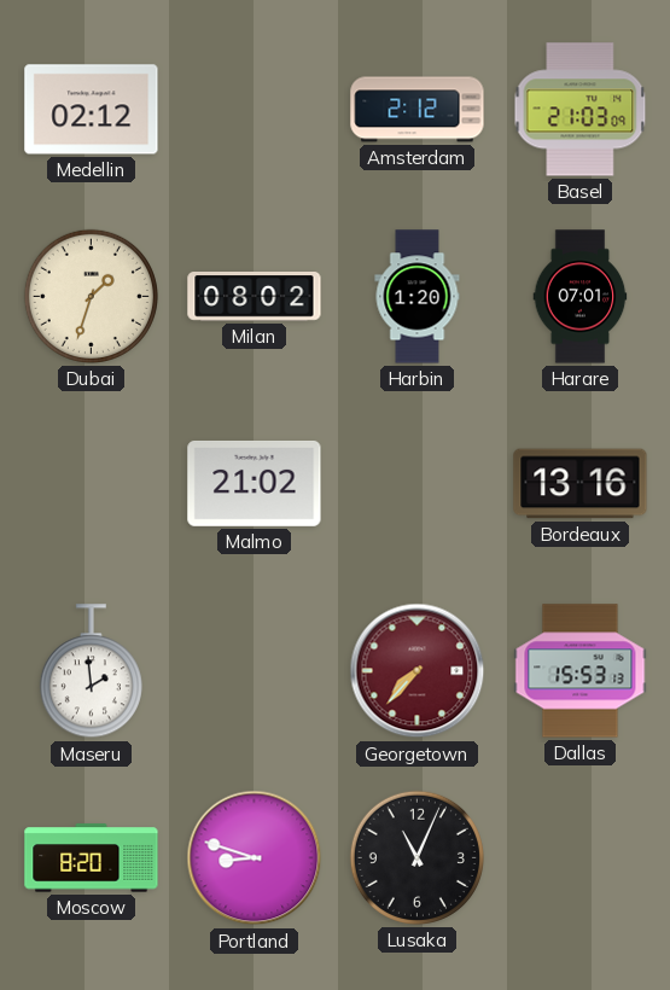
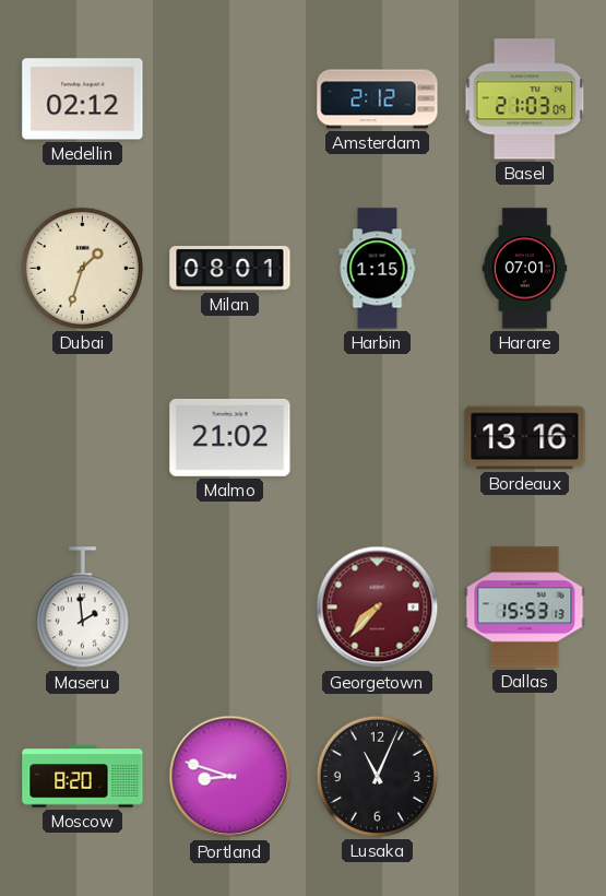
Milan: 08:02 -> 08:01
Harbin: 1:20 -> 1:15
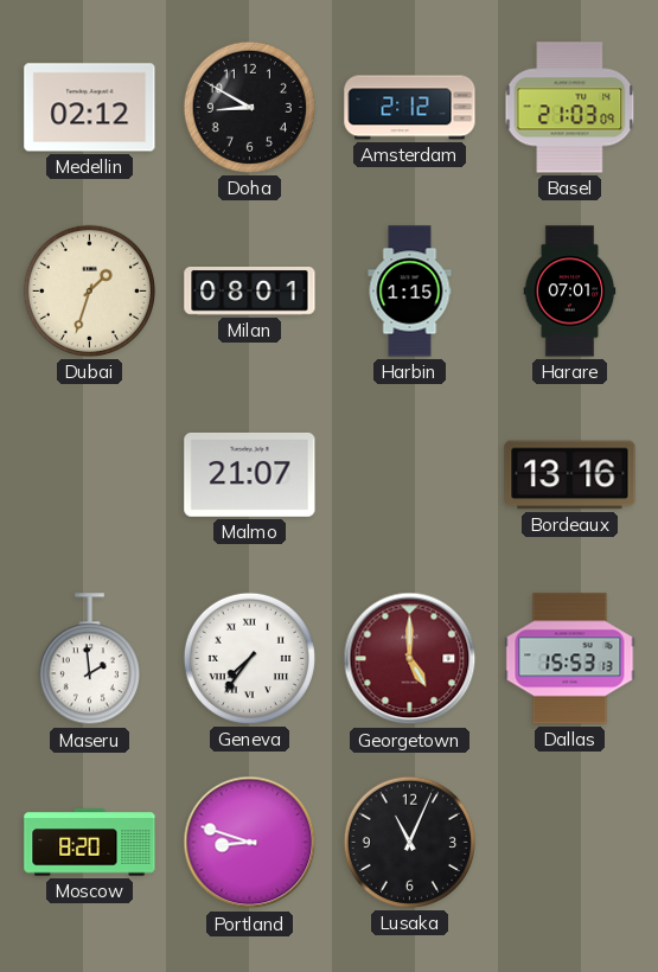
Doha: none -> 8:50
Malmo: 21:02 -> 21:07
Geneva: none -> 7:36
Georgetown: 7:37 -> 5:00
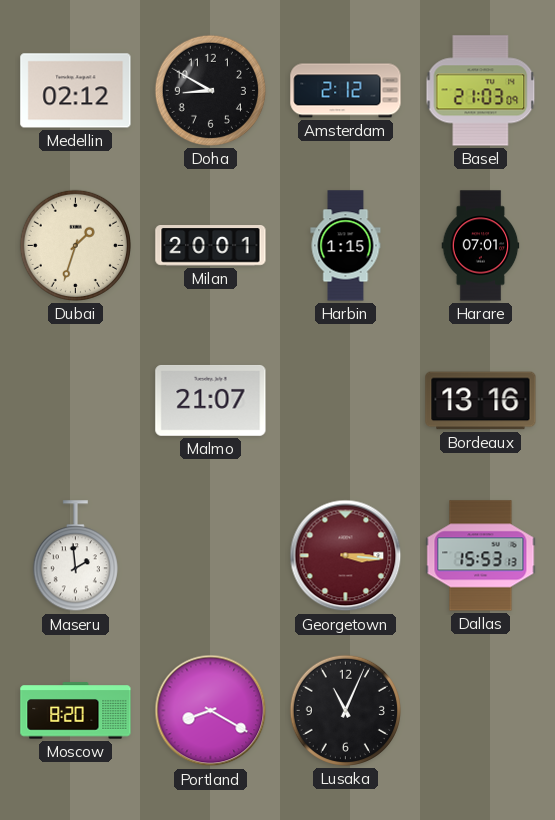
Milan: 08:01 -> 20:01
Geneva: 7:36 -> none
Georgetown: 5:00 -> 3:16
Portland: 8:48 -> 8:20
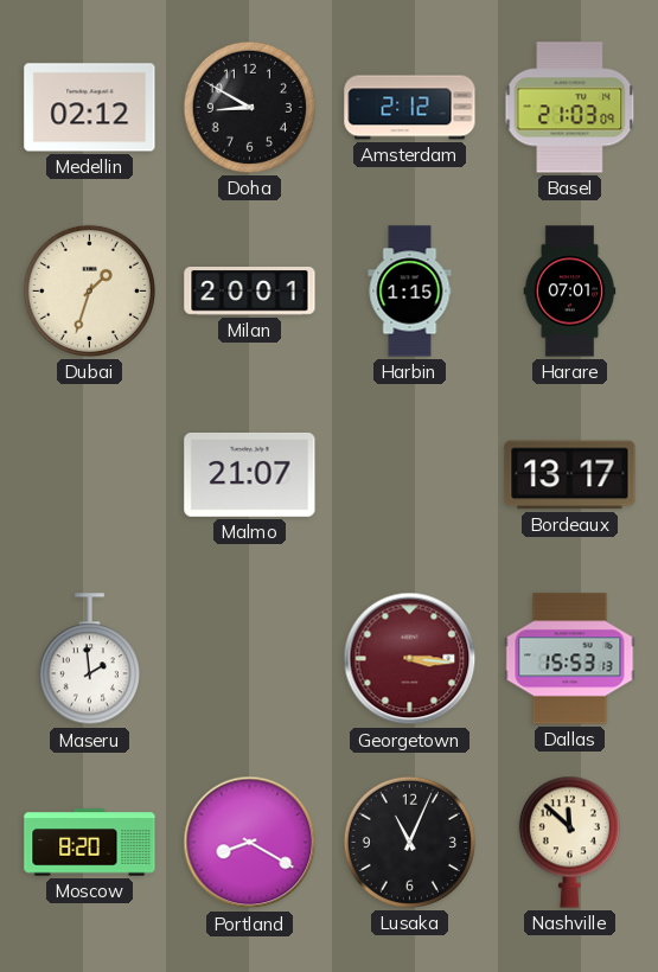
Bordeaux: 13:16 -> 13:17
Nashville: none -> 11:52
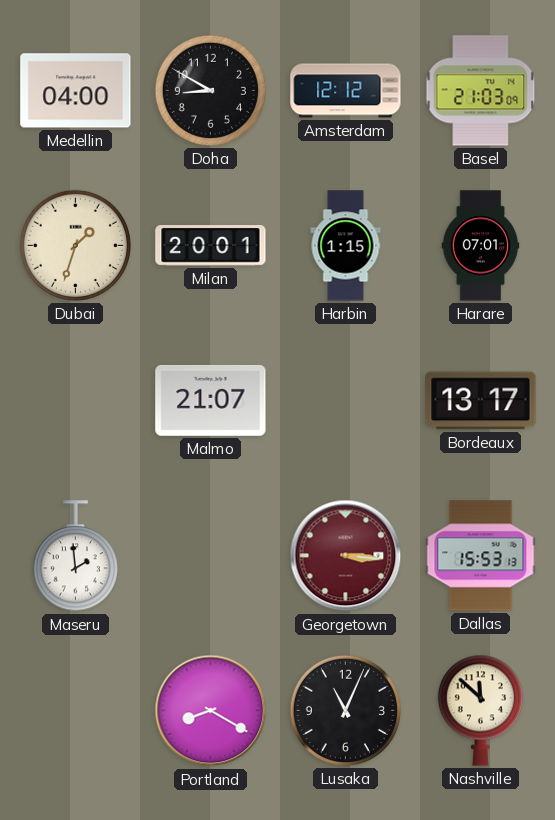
Medellin: 02:12 -> 04:00
Amsterdam: 2:12 -> 12:12
Moscow: 8:20 -> none
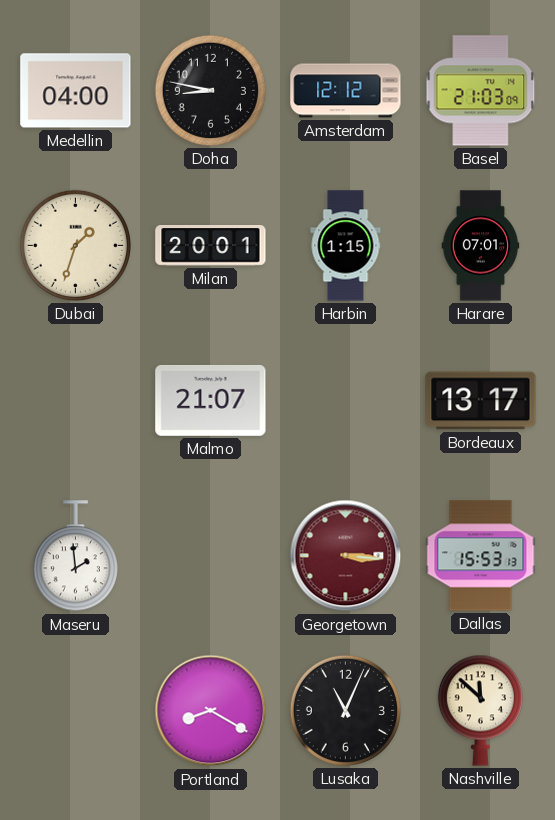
Doha: 8:50 -> 8:47
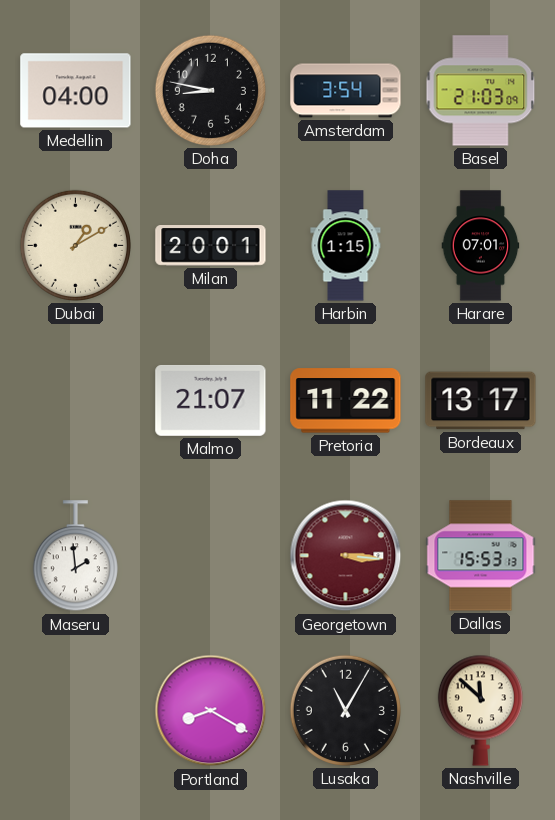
Amsterdam: 12:12 -> 3:54
Dubai: 1:33 -> 1:10
Pretoria: none -> 11:22
Lusaka: 11:04 -> 11:05
